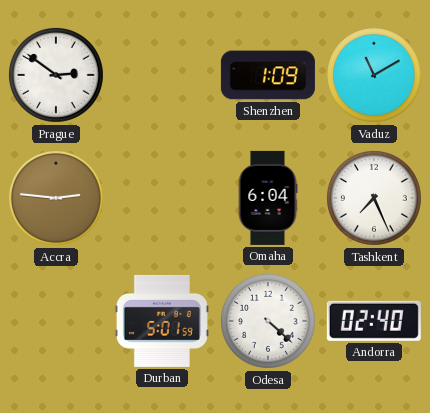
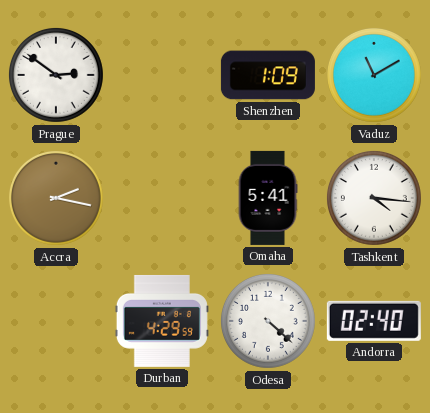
Accra: 2:46 -> 2:17
Omaha: 6:04 -> 5:41
Tashkent: 7:26 -> 4:16
Durban: 5:01 -> 4:29
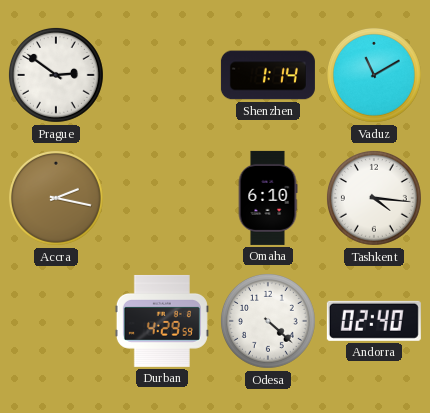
Shenzhen: 1:09 -> 1:14
Omaha: 5:41 -> 6:10
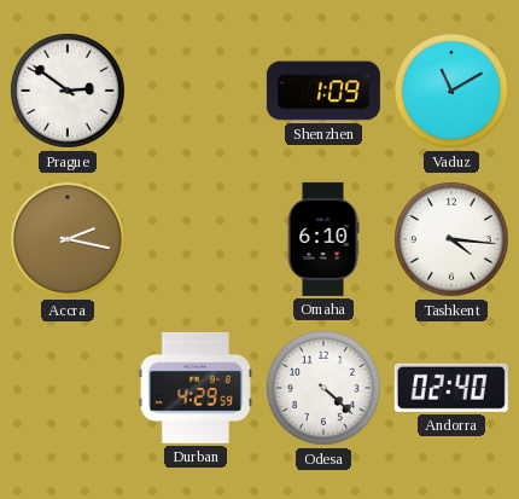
Shenzhen: 1:14 -> 1:09
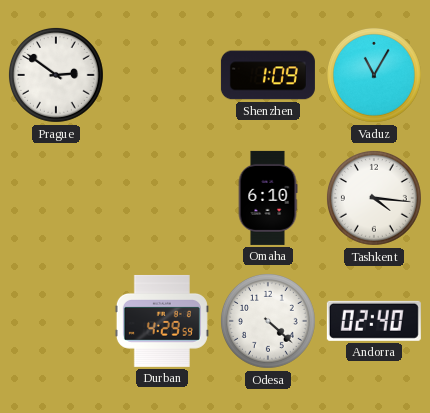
Vaduz: 11:10 -> 11:05
Accra: 2:17 -> none
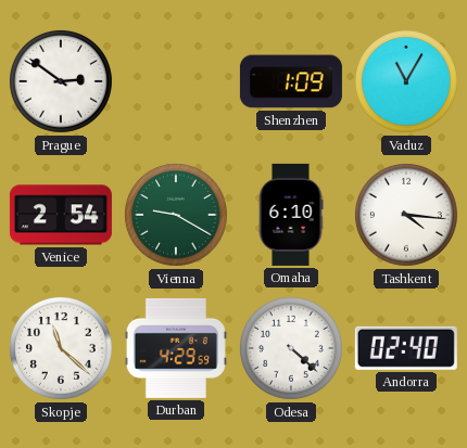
Venice: none -> 2:54
Vienna: none -> 9:20
Skopje: none -> 11:22
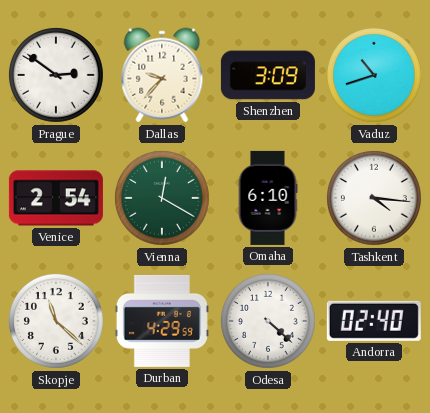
Dallas: none -> 9:37
Shenzhen: 1:09 -> 3:09
Vaduz: 11:05 -> 10:42
Vienna: 9:20 -> 12:20
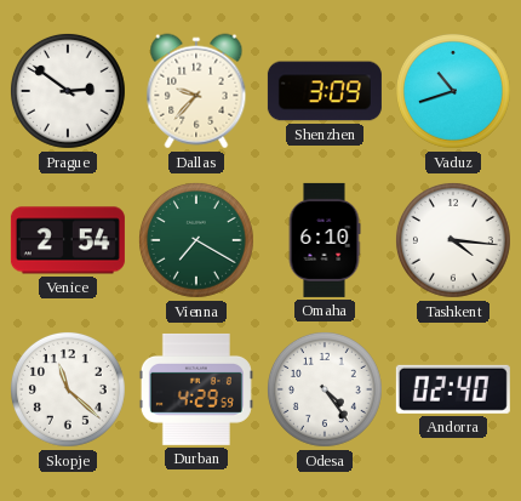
Vienna: 12:20 -> 7:20
Odesa: 4:22 -> 4:24
